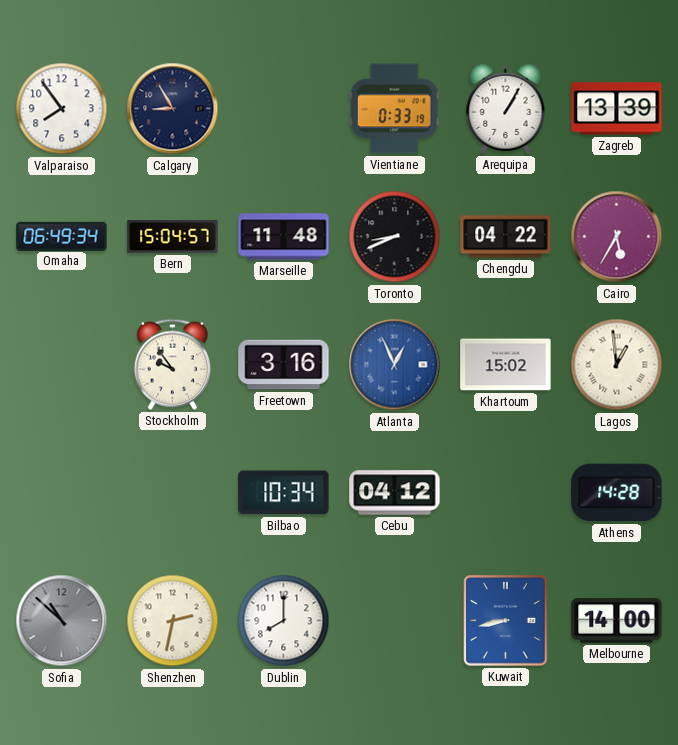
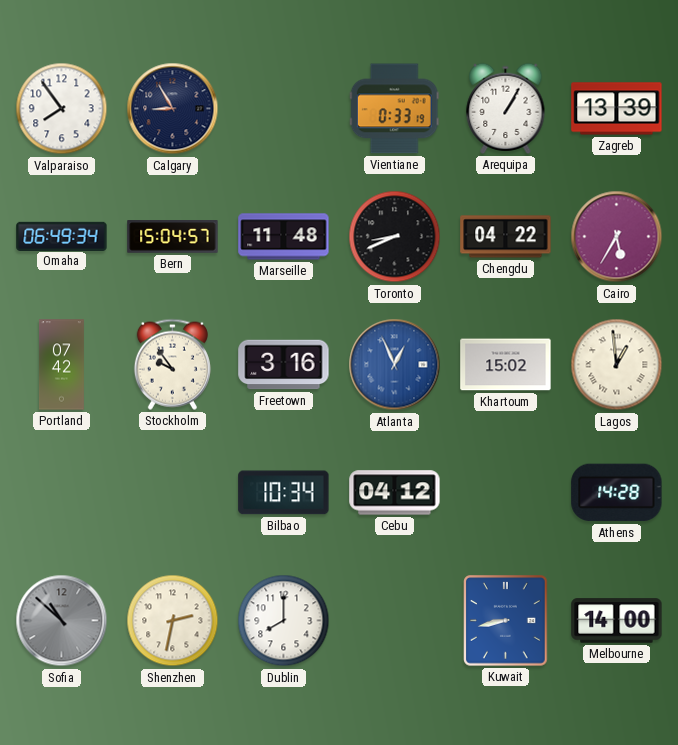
Portland: none -> 07:42
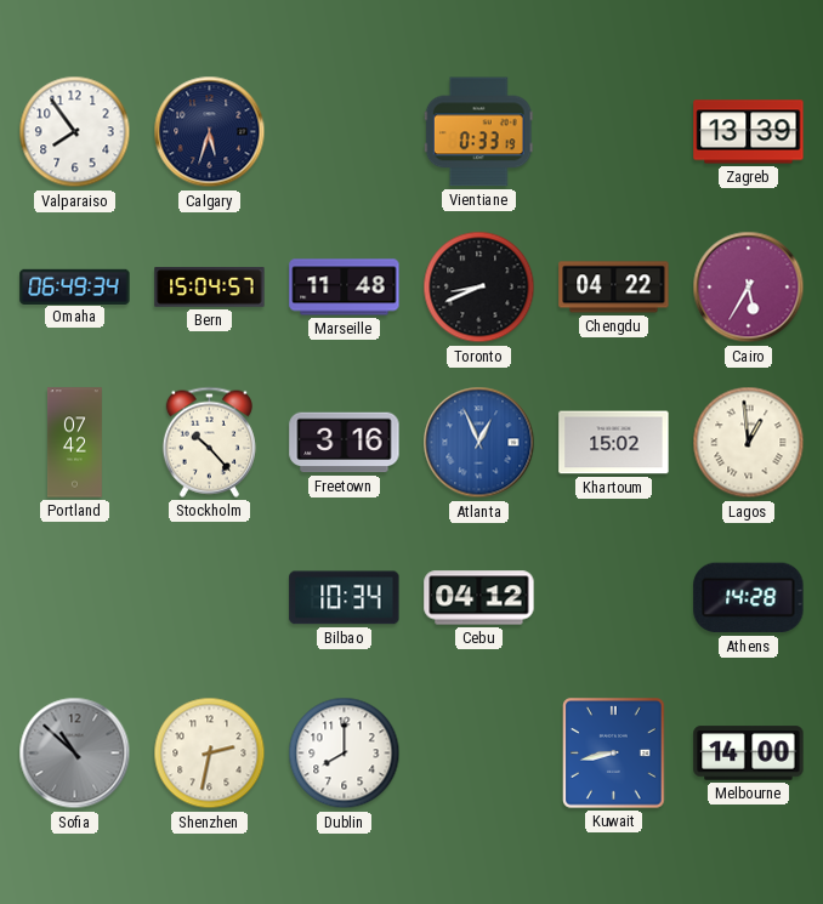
Calgary: 8:55 -> 5:33
Arequipa: 1:05 -> none
Stockholm: 9:54 -> 10:23
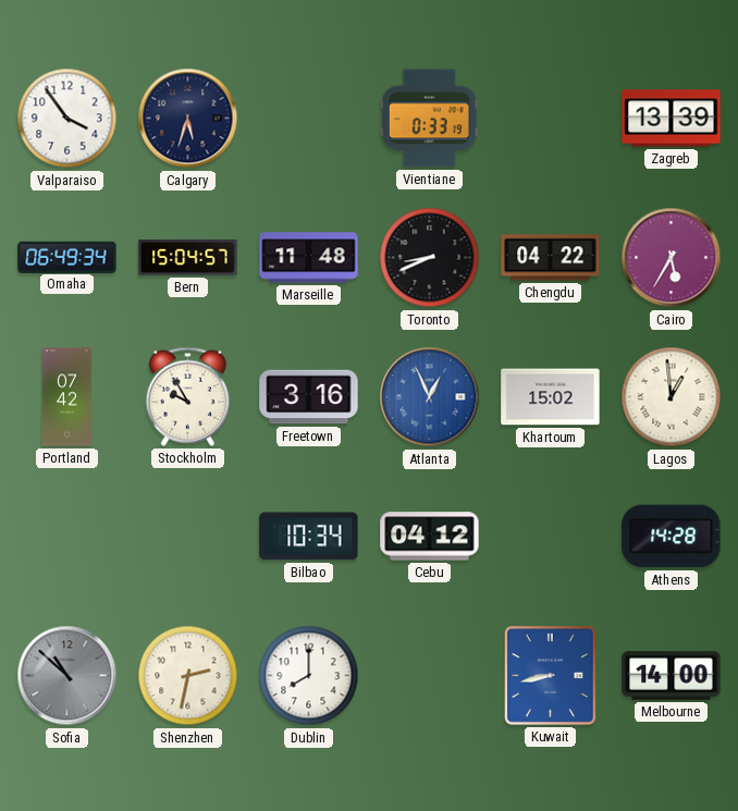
Valparaiso: 7:54 -> 3:54
Stockholm: 10:23 -> 9:55
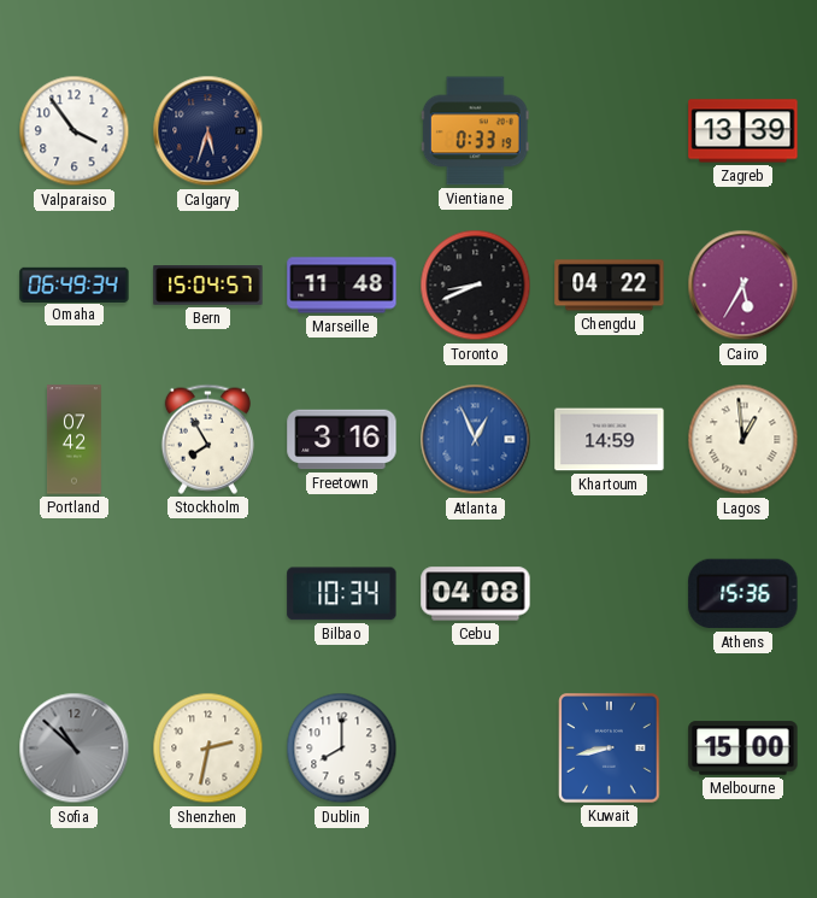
Stockholm: 9:55 -> 7:55
Khartoum: 15:02 -> 14:59
Cebu: 04:12 -> 04:08
Athens: 14:28 -> 15:36
Melbourne: 14:00 -> 15:00
